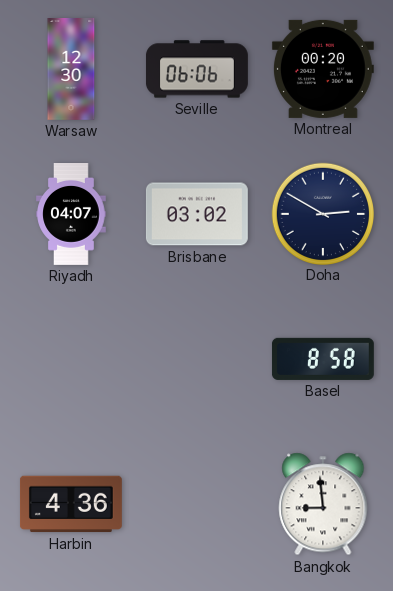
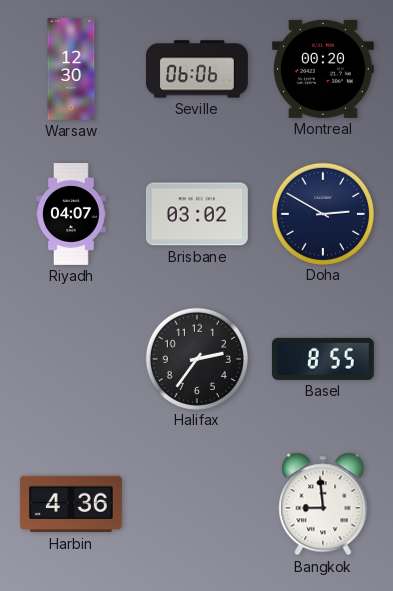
Halifax: none -> 2:36
Basel: 8:58 -> 8:55
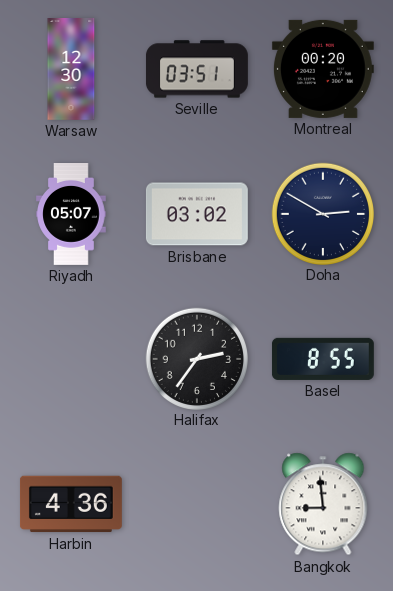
Seville: 06:06 -> 03:51
Riyadh: 04:07 -> 05:07
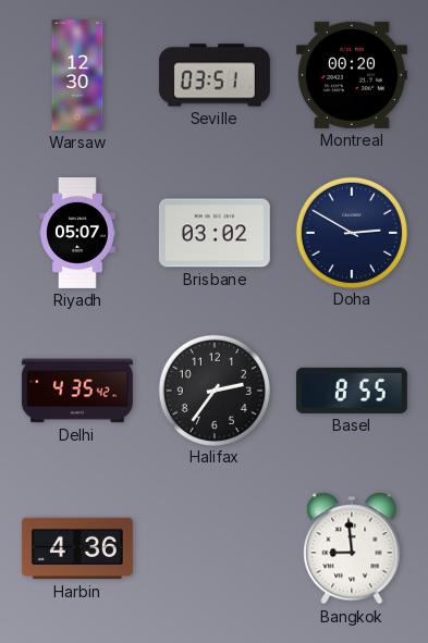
Delhi: none -> 4:35
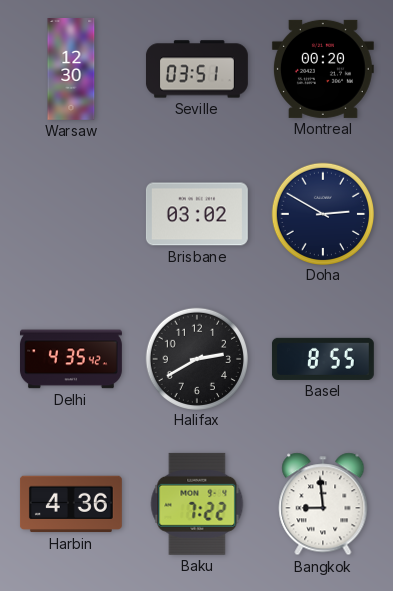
Riyadh: 05:07 -> none
Halifax: 2:36 -> 2:40
Baku: none -> 7:22
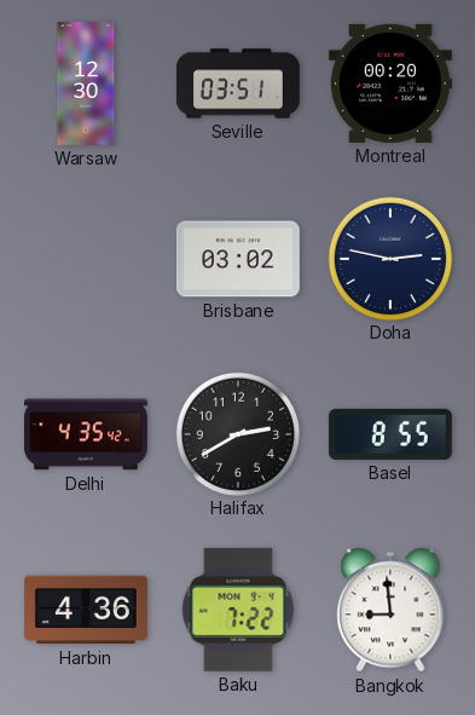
Doha: 2:50 -> 2:47
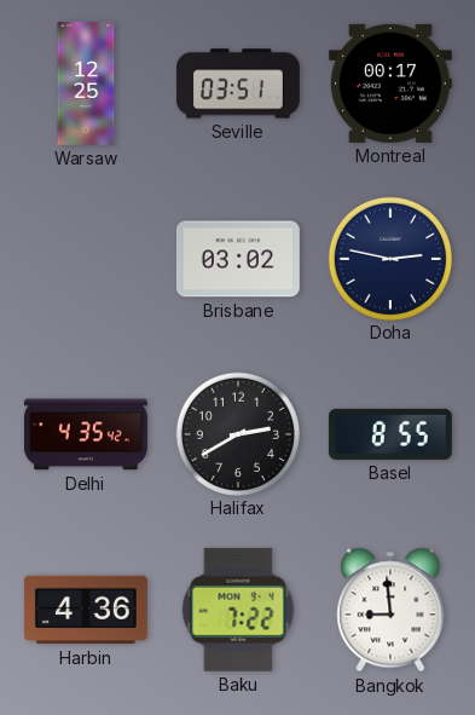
Warsaw: 12:30 -> 12:25
Montreal: 00:20 -> 00:17
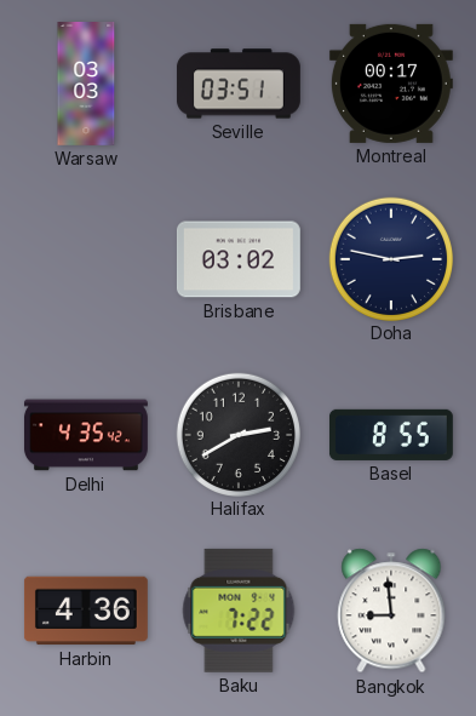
Warsaw: 12:25 -> 03:03
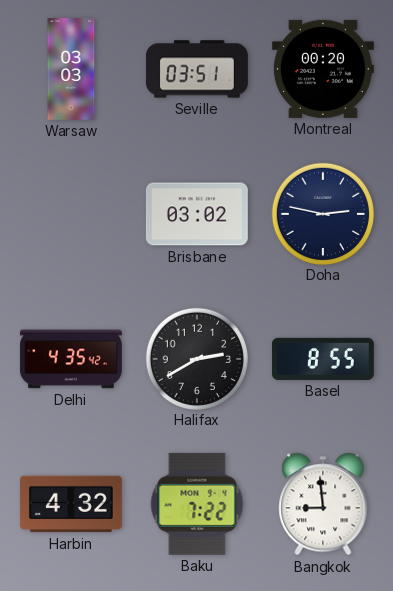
Montreal: 00:17 -> 00:20
Harbin: 4:36 -> 4:32
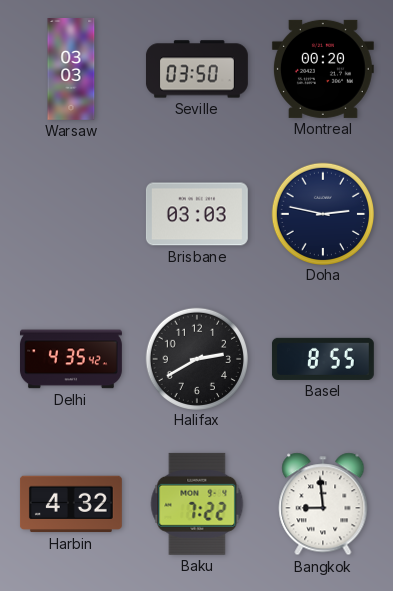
Seville: 03:51 -> 03:50
Brisbane: 03:02 -> 03:03
